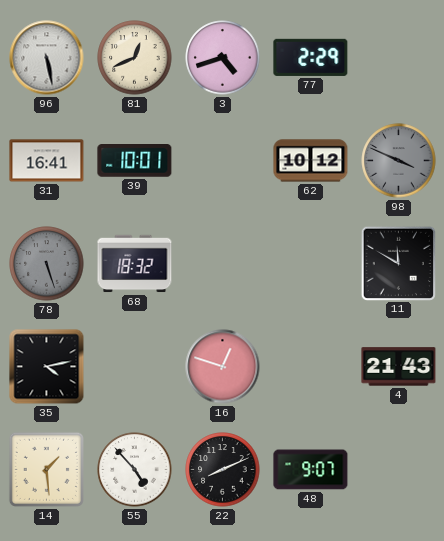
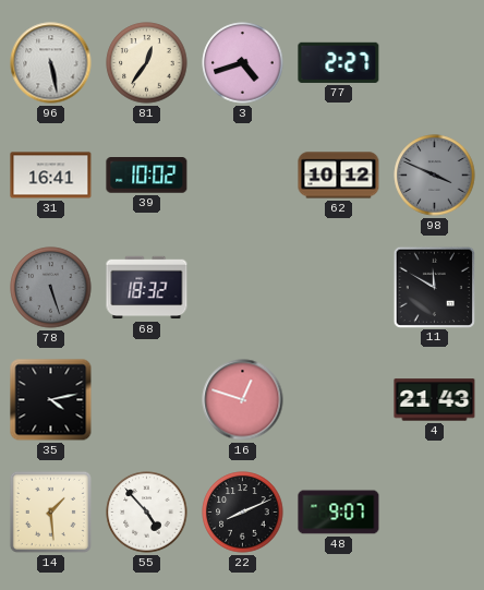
81: 12:41 -> 12:36
77: 2:29 -> 2:27
39: 10:01 -> 10:02
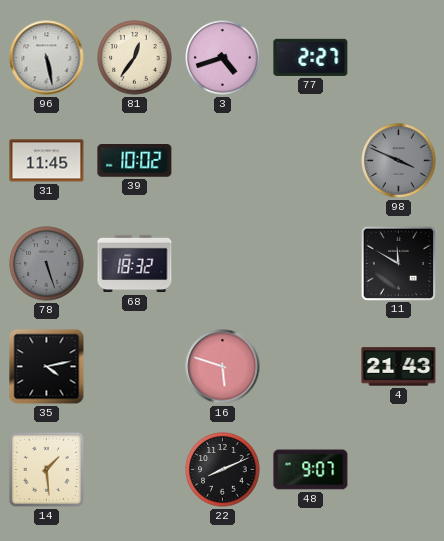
31: 16:41 -> 11:45
62: 10:12 -> none
16: 12:48 -> 5:48
55: 4:53 -> none
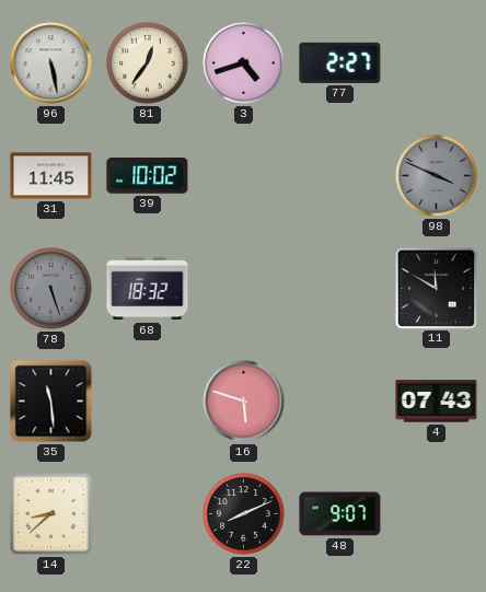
35: 4:13 -> 11:29
4: 21:43 -> 07:43
14: 1:29 -> 8:38
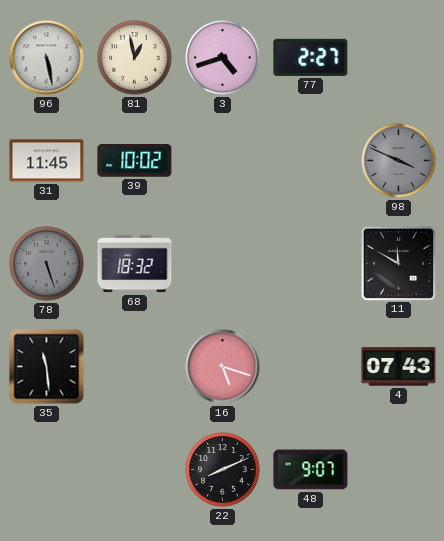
81: 12:36 -> 12:58
16: 5:48 -> 5:18
14: 8:38 -> none
